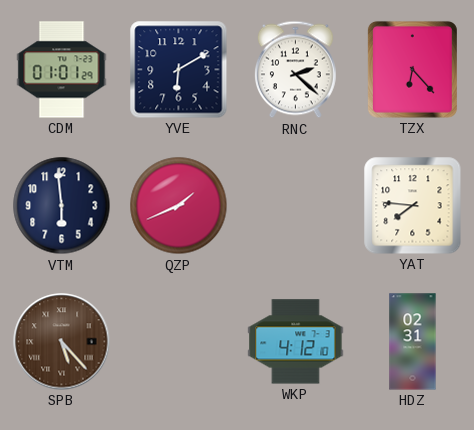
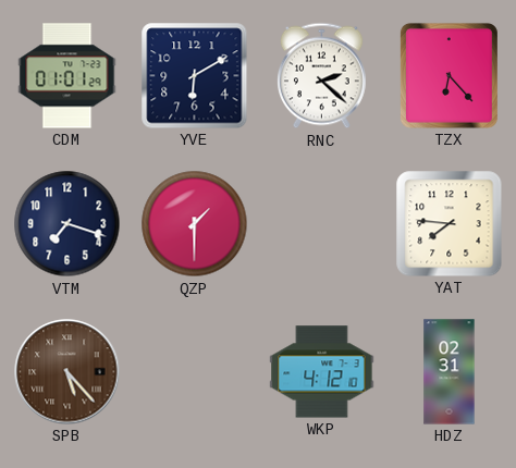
VTM: 5:59 -> 7:18
QZP: 1:41 -> 1:30
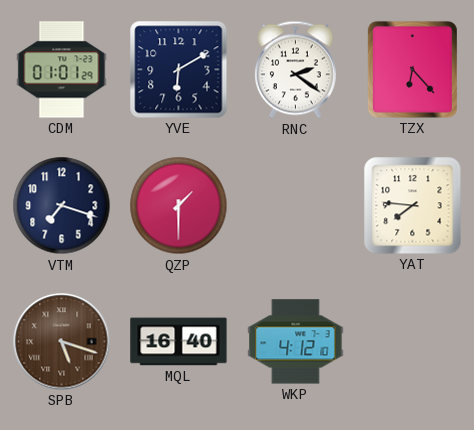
RNC: 2:22 -> 2:21
SPB: 5:23 -> 5:18
MQL: none -> 16:40
HDZ: 02:31 -> none
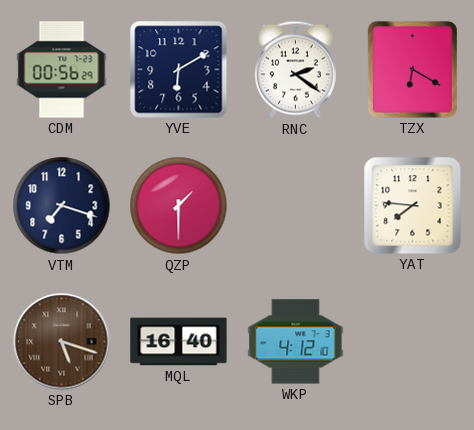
CDM: 01:01 -> 00:56
TZX: 6:23 -> 6:20
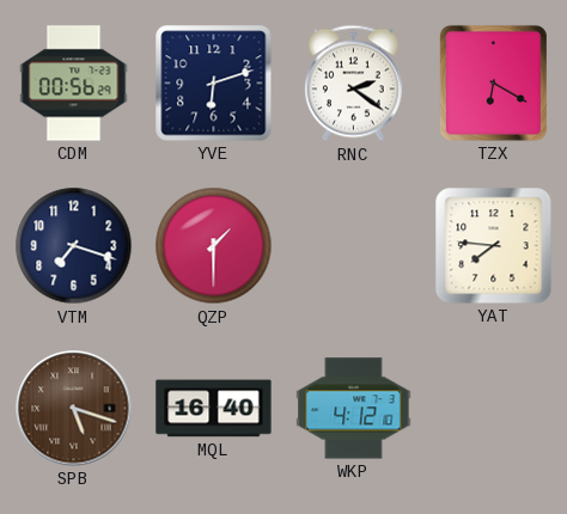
YVE: 6:10 -> 6:12
